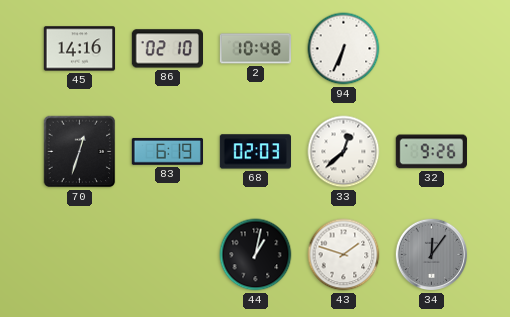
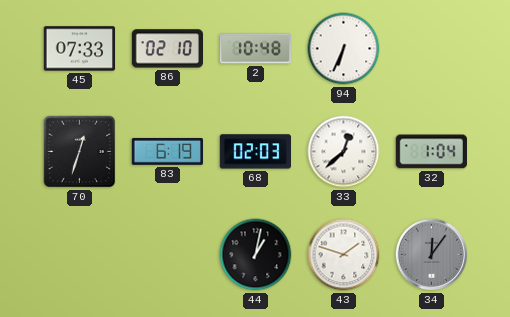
45: 14:16 -> 07:33
32: 9:26 -> 1:04
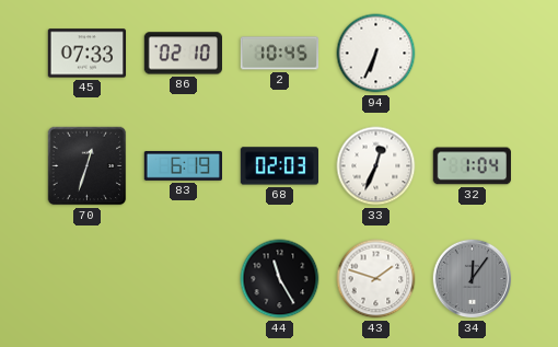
2: 10:48 -> 10:45
33: 12:38 -> 12:34
44: 1:02 -> 11:25
